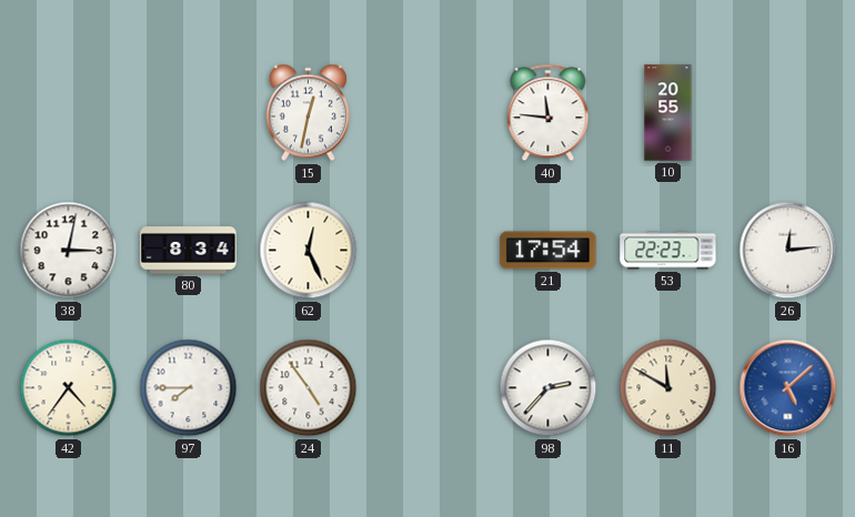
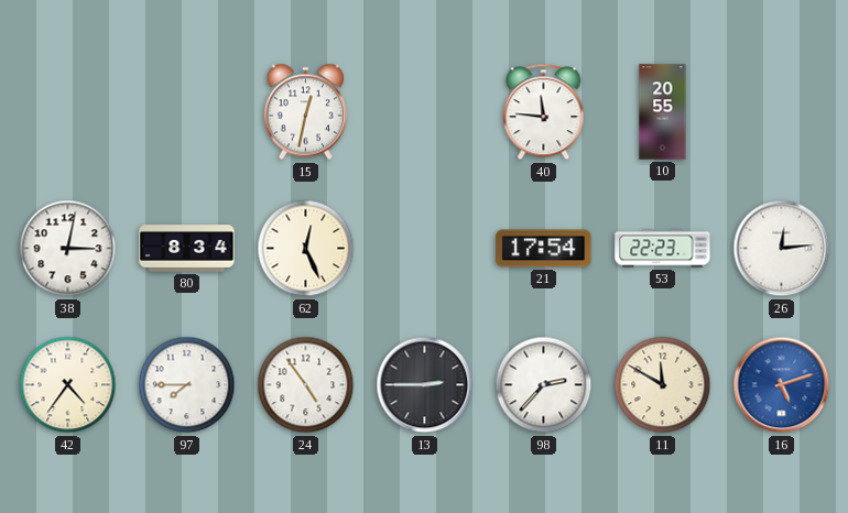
13: none -> 2:45
16: 5:08 -> 5:12
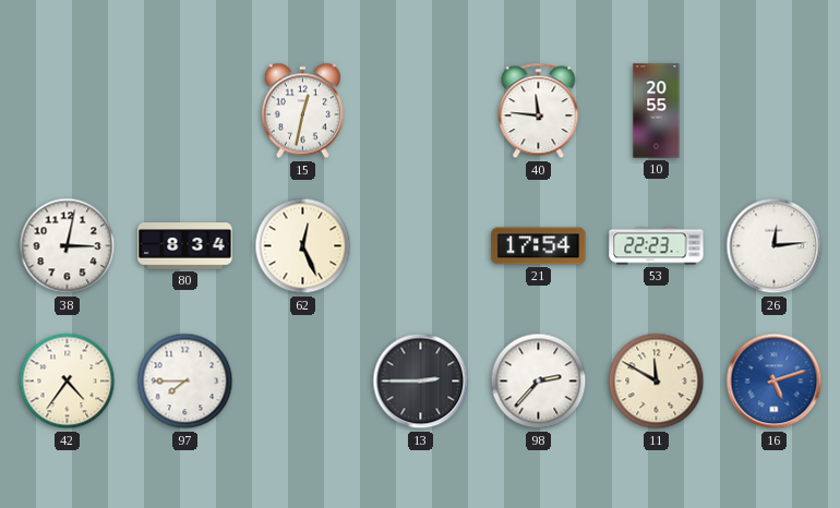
24: 4:54 -> none
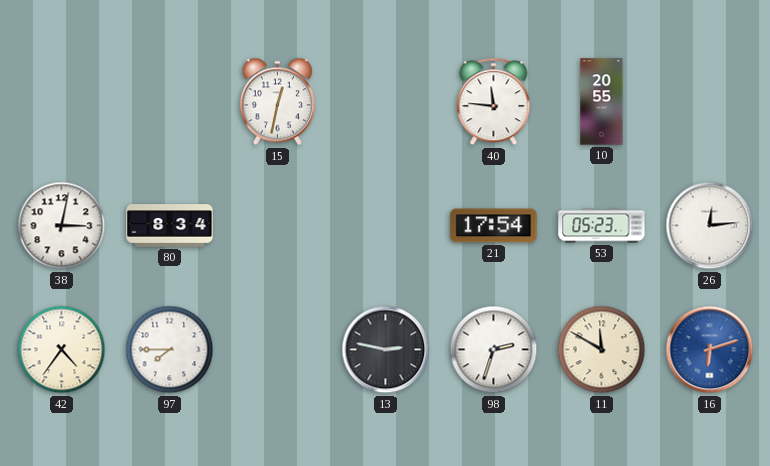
62: 12:26 -> none
53: 22:23 -> 05:23
13: 2:45 -> 2:47
98: 2:37 -> 2:33
16: 5:12 -> 6:12
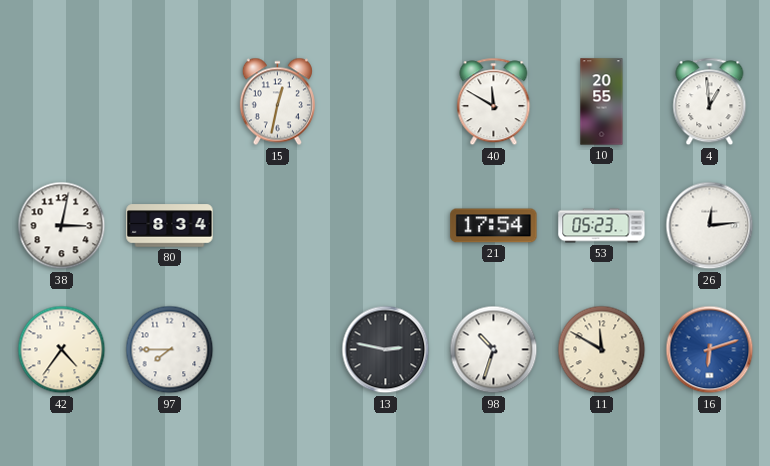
40: 11:46 -> 11:50
4: none -> 12:59
98: 2:33 -> 10:33
